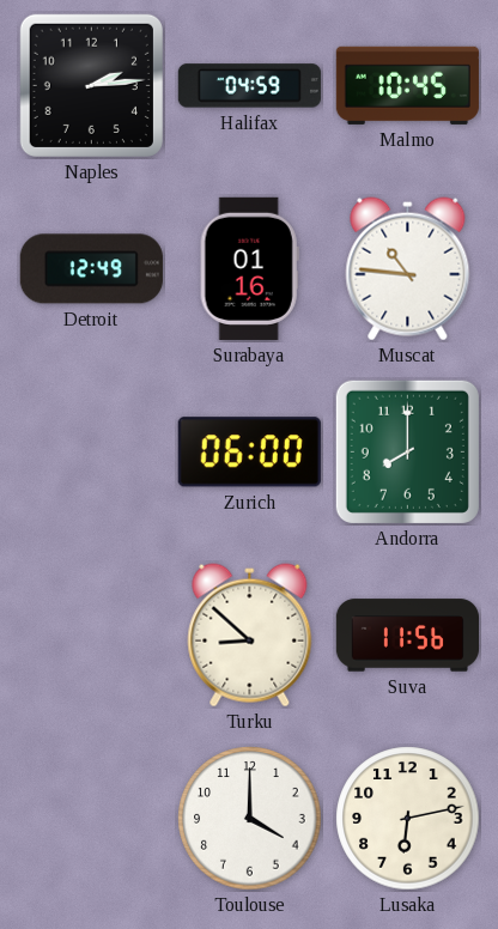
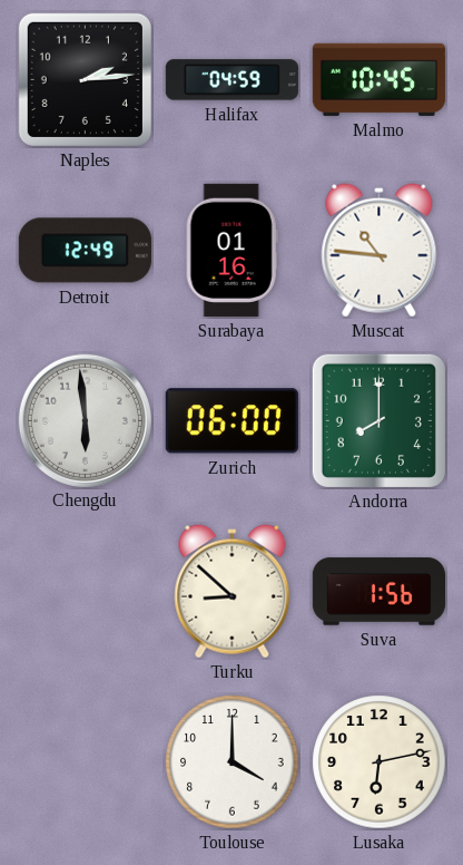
Chengdu: none -> 5:59
Suva: 11:56 -> 1:56
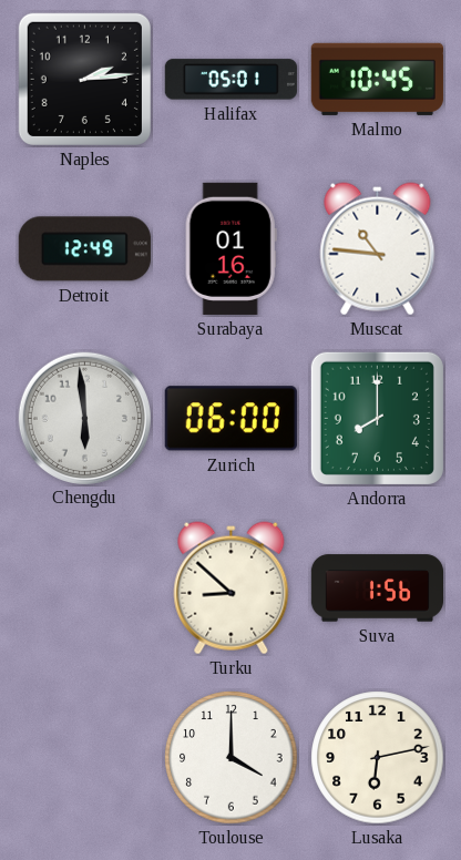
Halifax: 04:59 -> 05:01
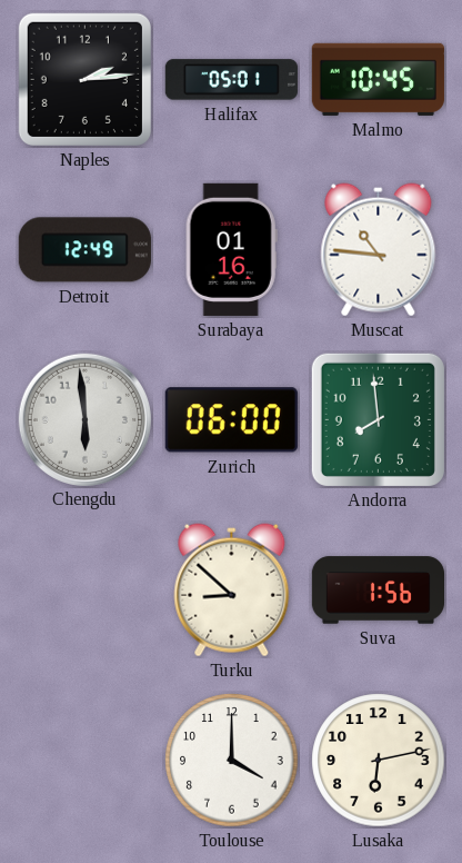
Andorra: 8:00 -> 7:59
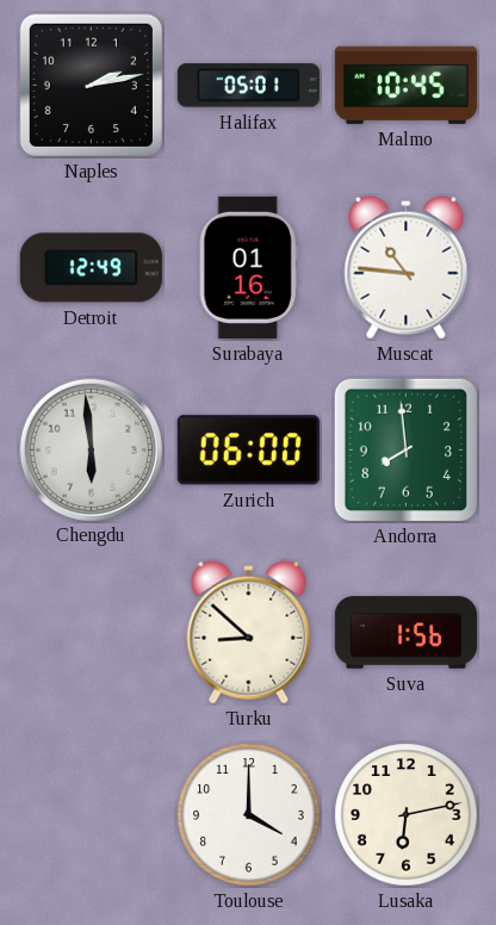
Naples: 2:14 -> 2:13
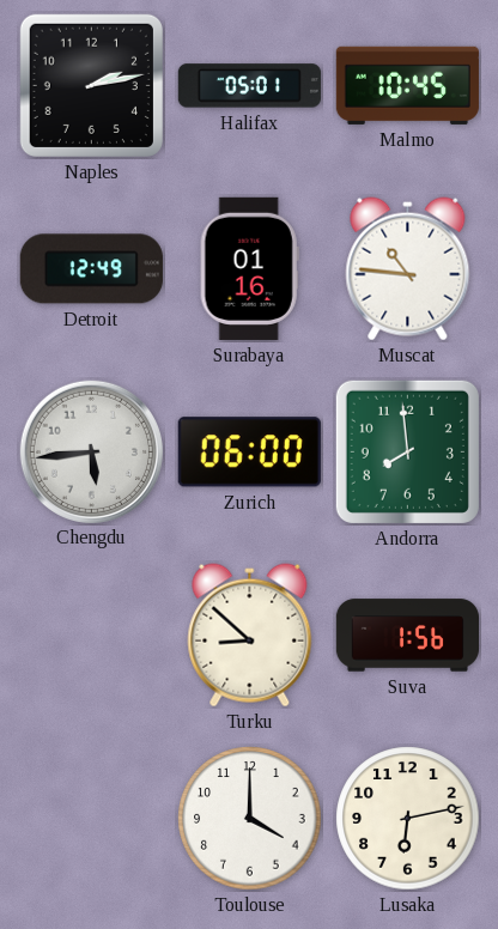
Chengdu: 5:59 -> 5:44
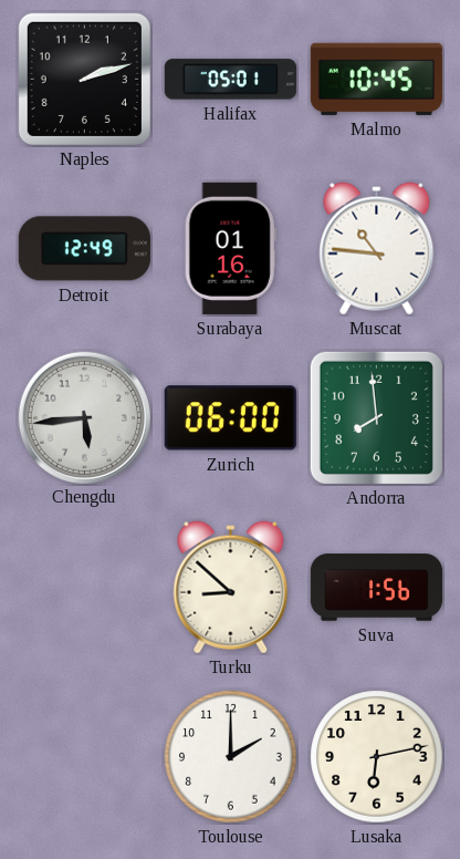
Naples: 2:13 -> 2:12
Toulouse: 4:00 -> 2:00
